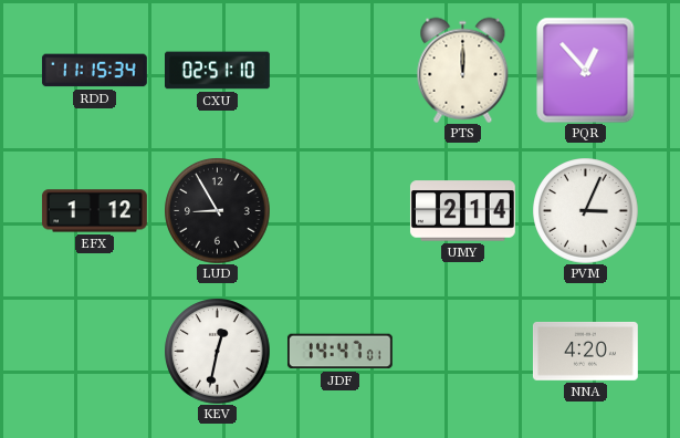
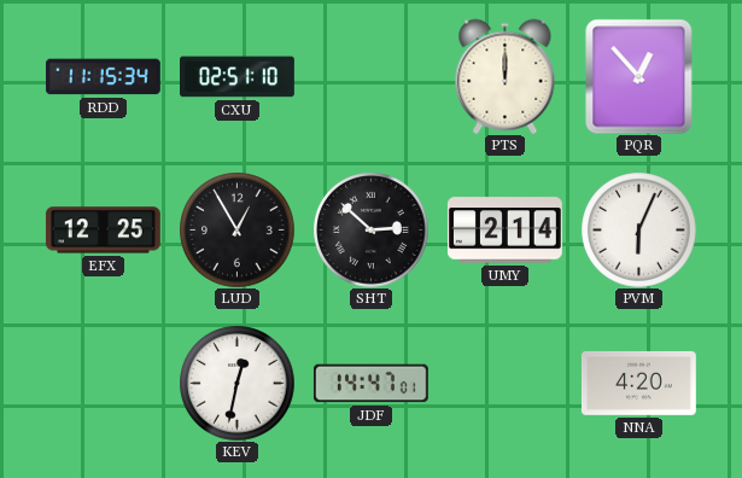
EFX: 1:12 -> 12:25
LUD: 8:55 -> 12:55
SHT: none -> 2:52
PVM: 3:04 -> 6:04
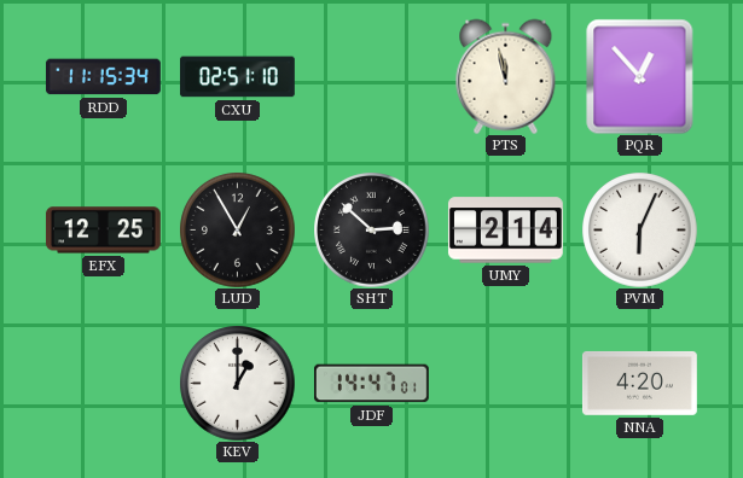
PTS: 12:00 -> 11:58
KEV: 12:32 -> 1:00
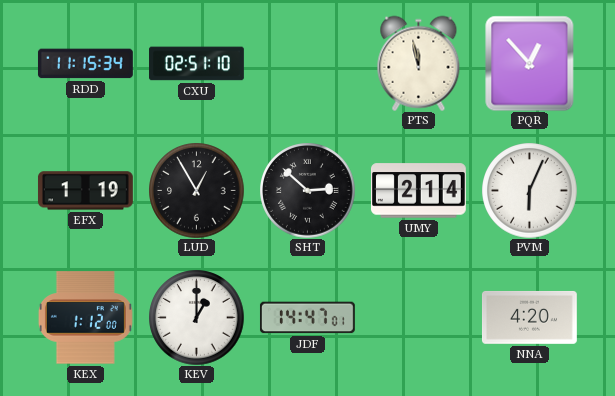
EFX: 12:25 -> 1:19
KEX: none -> 1:12
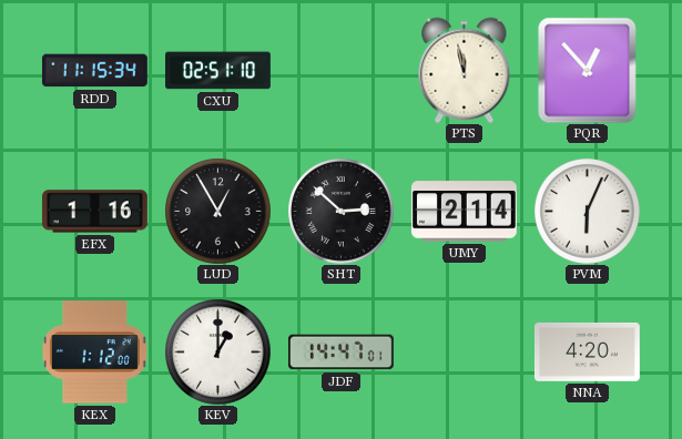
EFX: 1:19 -> 1:16
